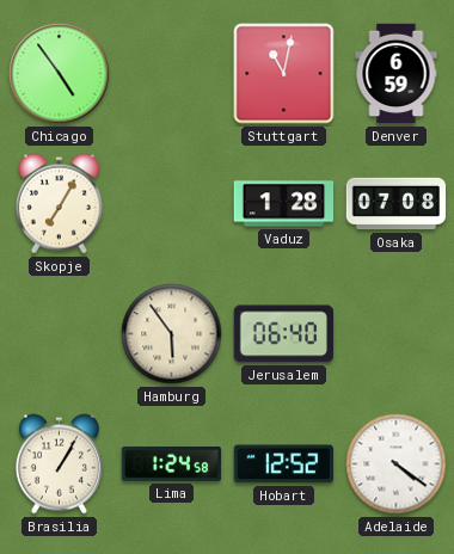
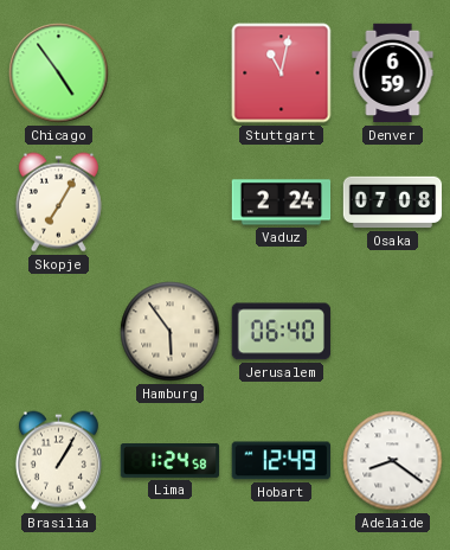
Vaduz: 1:28 -> 2:24
Hobart: 12:52 -> 12:49
Adelaide: 4:21 -> 8:21
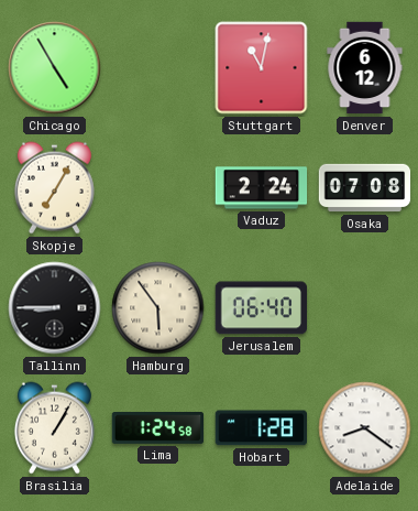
Chicago: 4:54 -> 4:55
Denver: 6:59 -> 6:12
Tallinn: none -> 8:45
Hobart: 12:49 -> 1:28
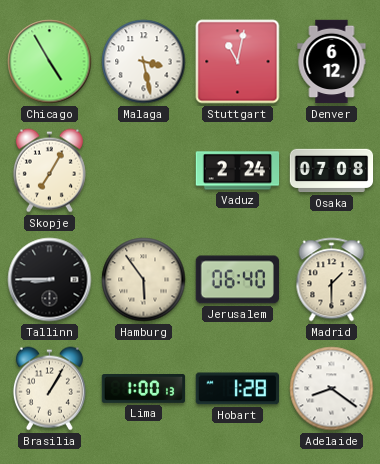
Malaga: none -> 3:28
Madrid: none -> 1:30
Lima: 1:24 -> 1:00
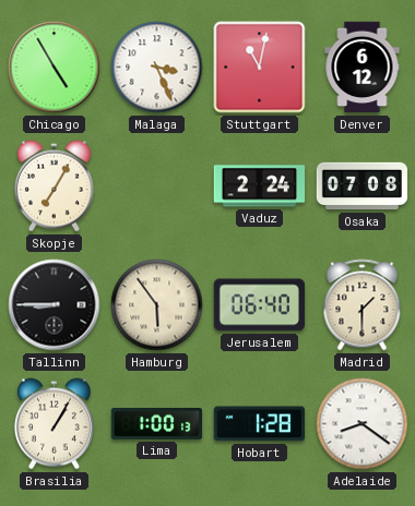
Malaga: 3:28 -> 3:26
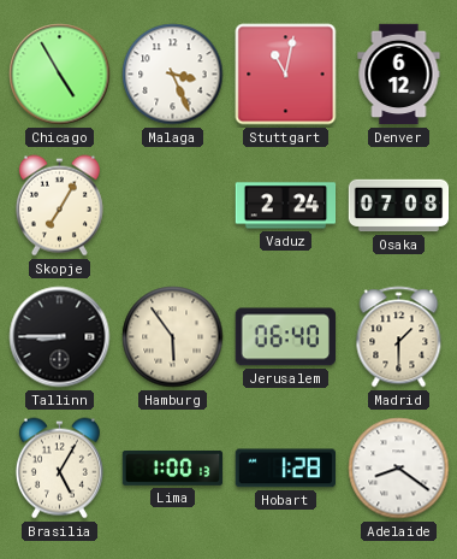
Brasilia: 1:05 -> 5:05
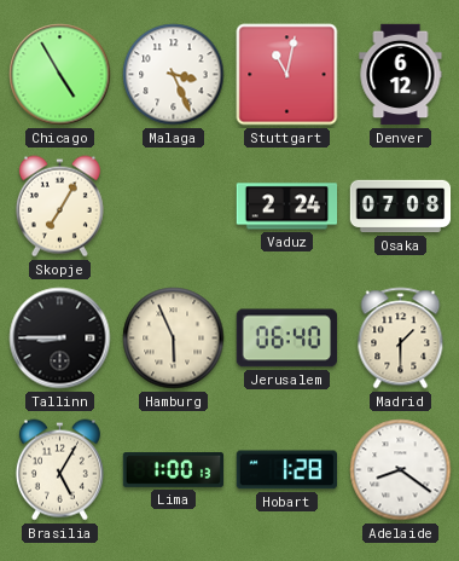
Hamburg: 5:54 -> 5:56
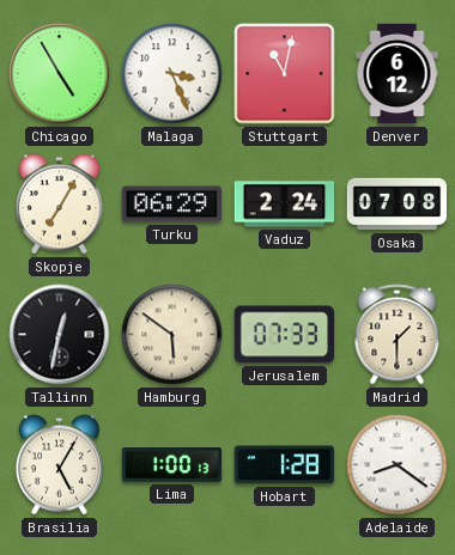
Turku: none -> 06:29
Tallinn: 8:45 -> 12:32
Hamburg: 5:56 -> 5:51
Jerusalem: 06:40 -> 07:33
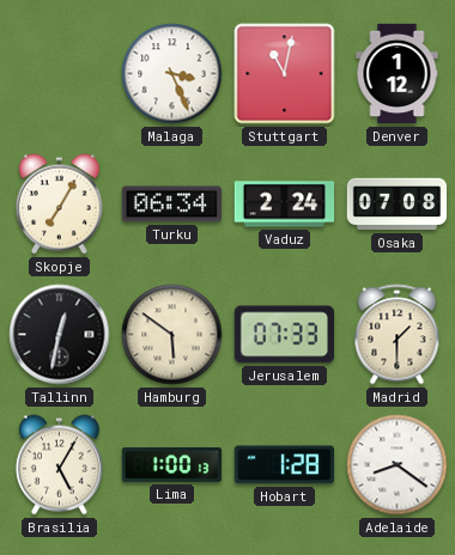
Chicago: 4:55 -> none
Denver: 6:12 -> 1:12
Turku: 06:29 -> 06:34
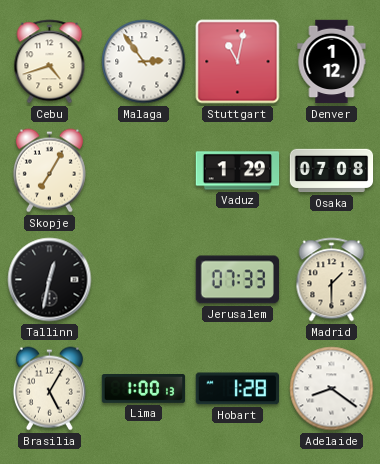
Cebu: none -> 4:42
Malaga: 3:26 -> 2:54
Turku: 06:34 -> none
Vaduz: 2:24 -> 1:29
Hamburg: 5:51 -> none
